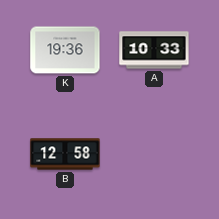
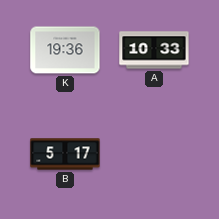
B: 12:58 -> 5:17
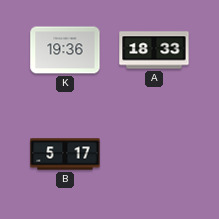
A: 10:33 -> 18:33
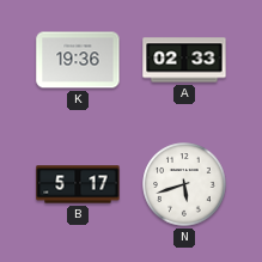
A: 18:33 -> 02:33
N: none -> 5:42
